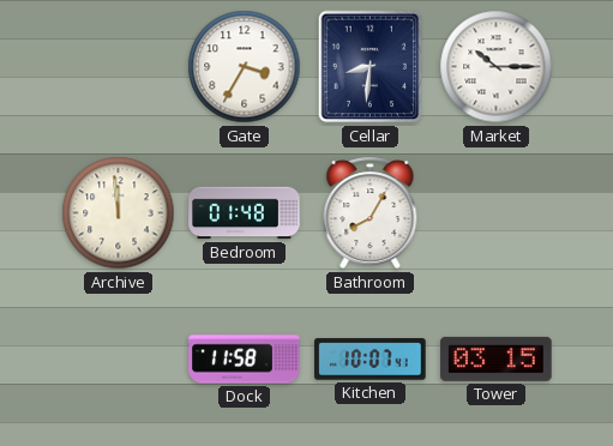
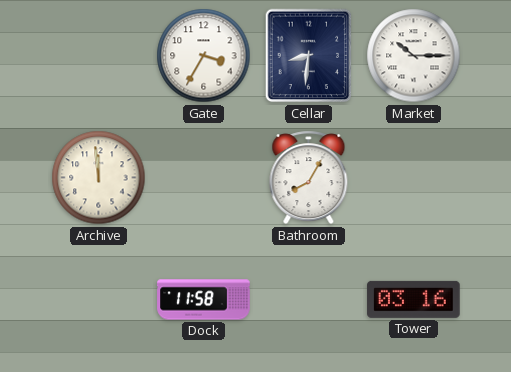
Bedroom: 01:48 -> none
Kitchen: 10:07 -> none
Tower: 03:15 -> 03:16
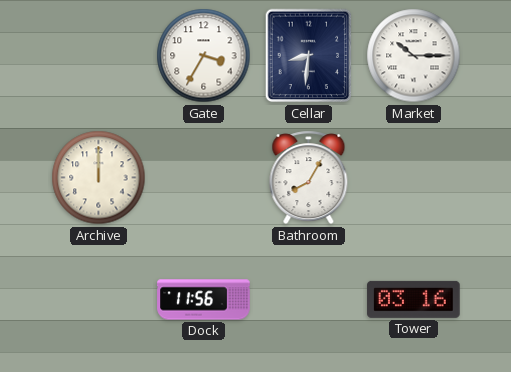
Archive: 11:59 -> 12:00
Dock: 11:58 -> 11:56
